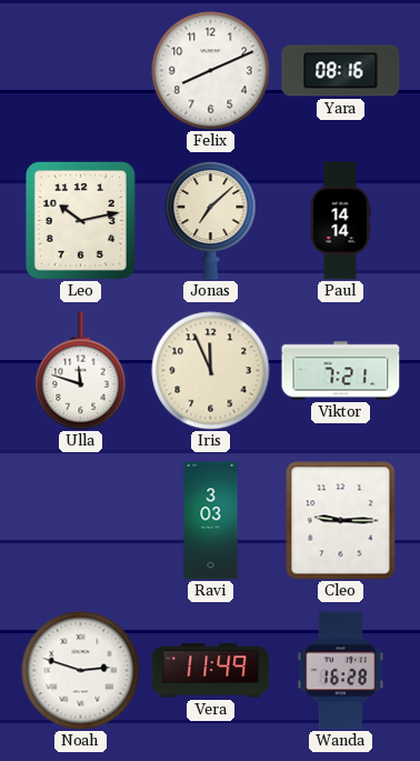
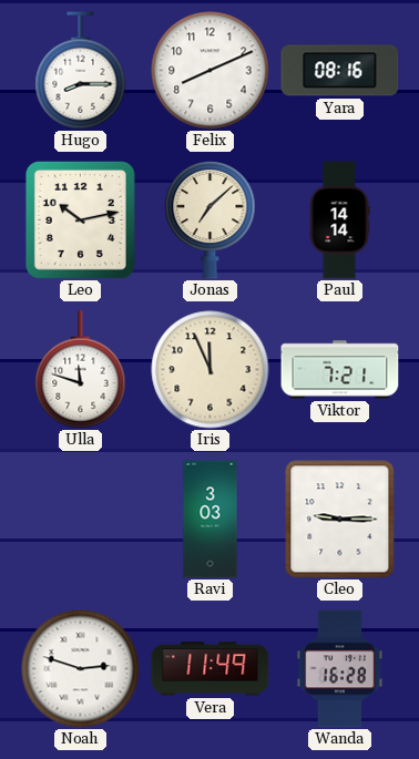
Hugo: none -> 8:15
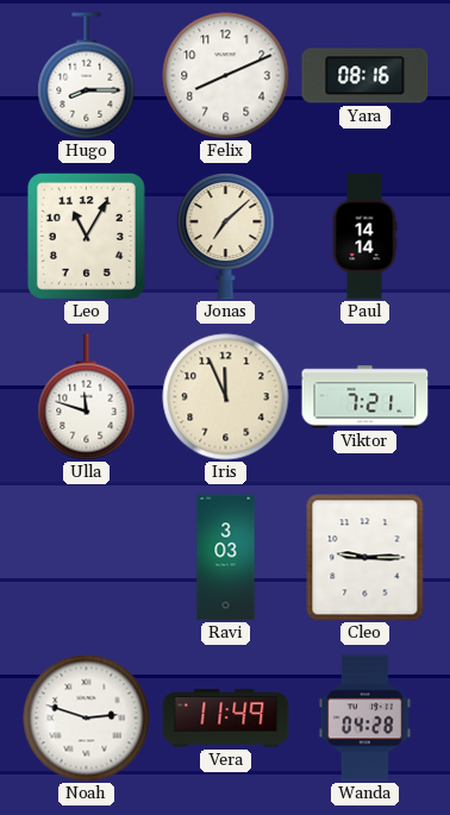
Leo: 10:13 -> 11:05
Wanda: 16:28 -> 04:28
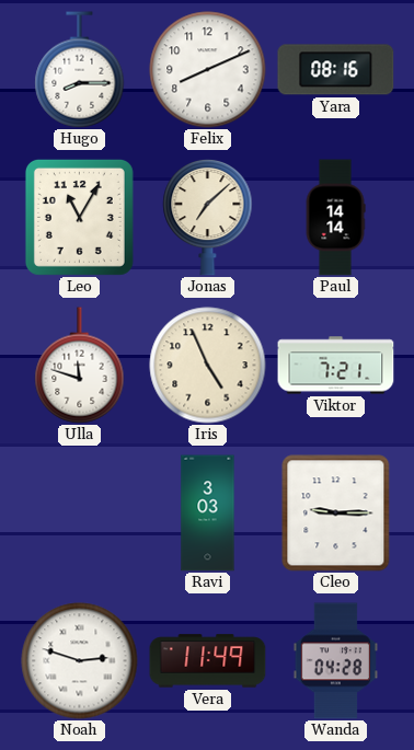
Iris: 11:56 -> 4:56
